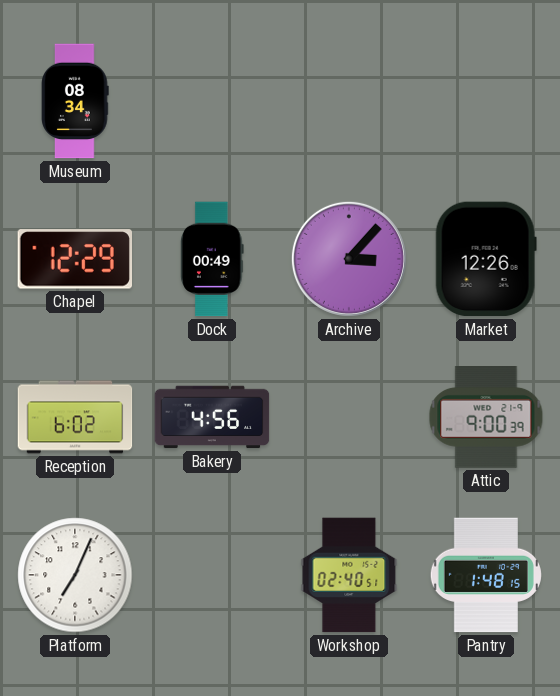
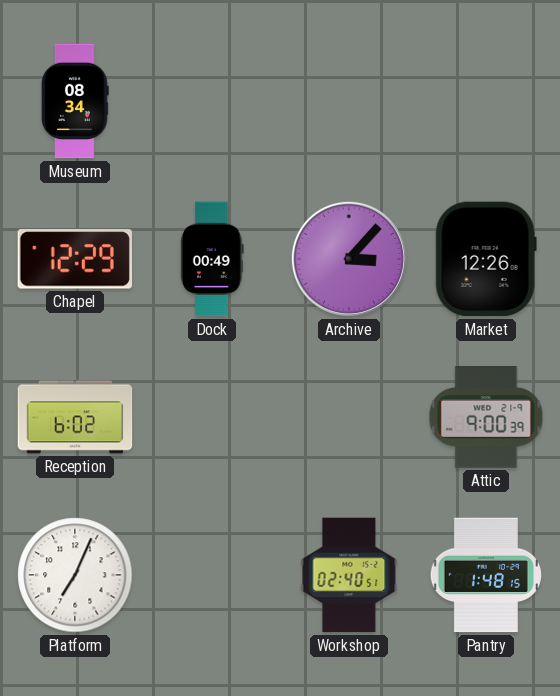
Bakery: 4:56 -> none
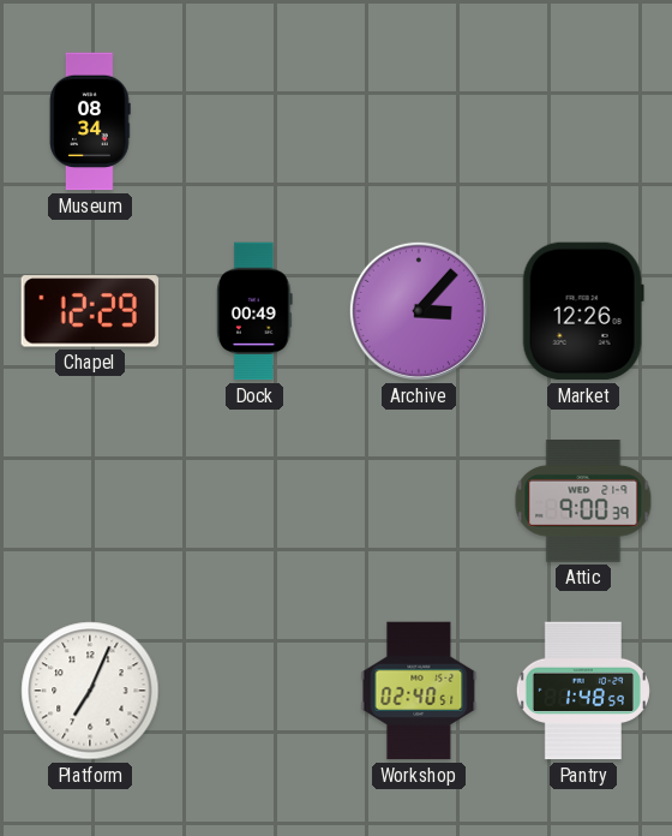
Reception: 6:02 -> none
Pantry: 1:48:15 -> 1:48:59
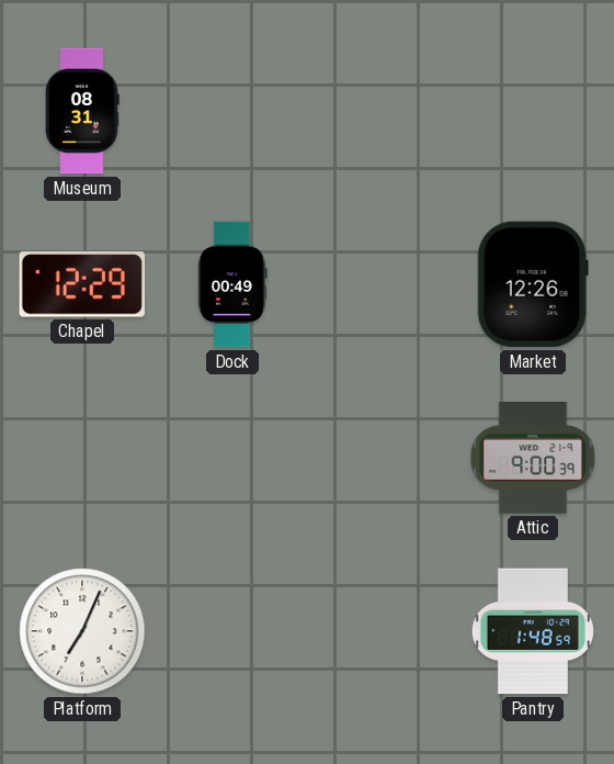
Museum: 08:34 -> 08:31
Archive: 3:07 -> none
Workshop: 02:40 -> none
